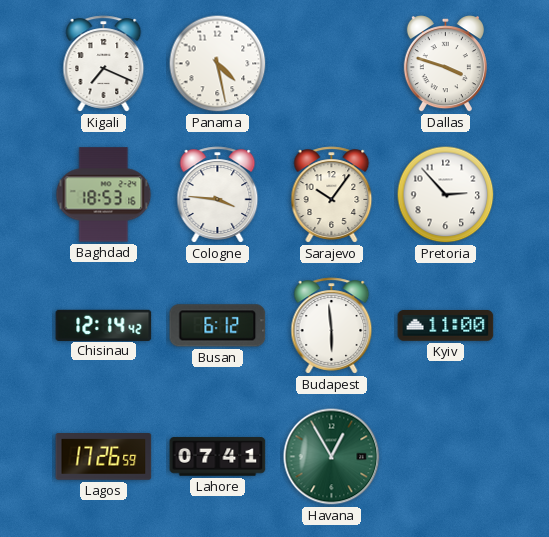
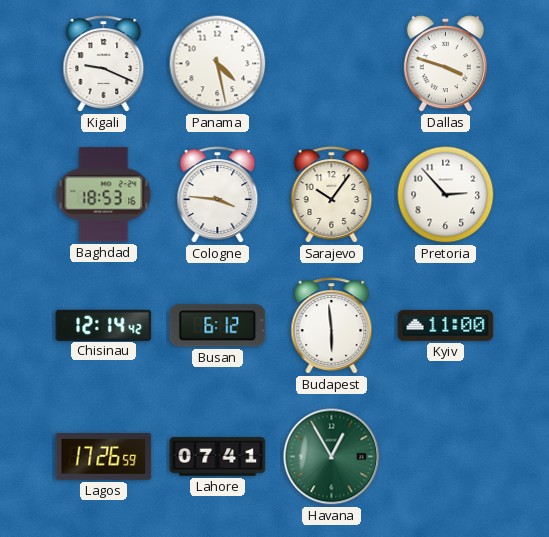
Kigali: 7:19 -> 9:19
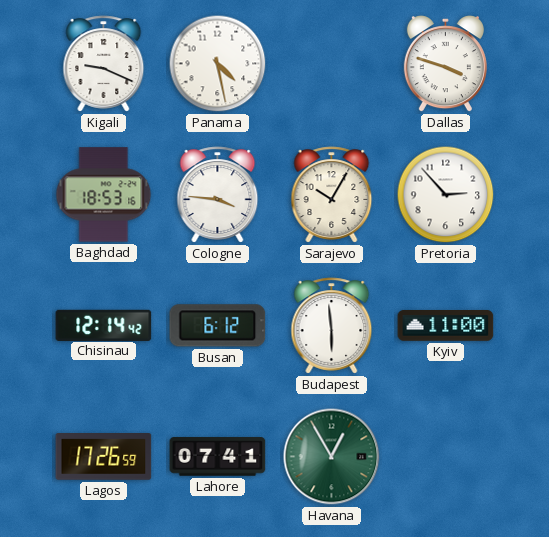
Sarajevo: 10:06 -> 10:05
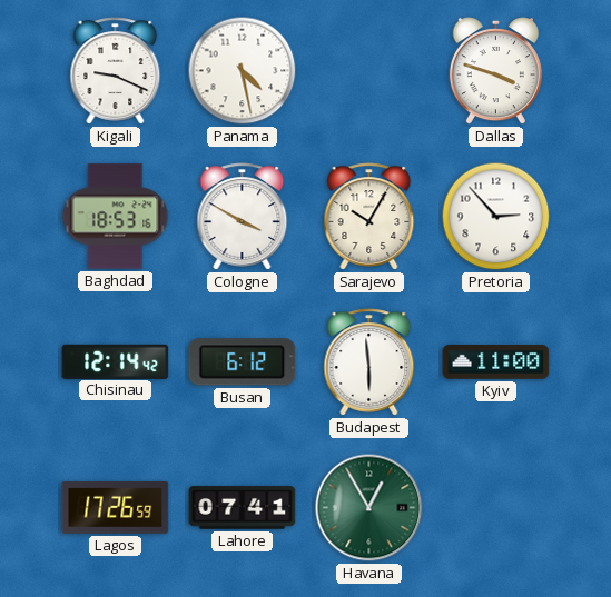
Cologne: 3:46 -> 3:50
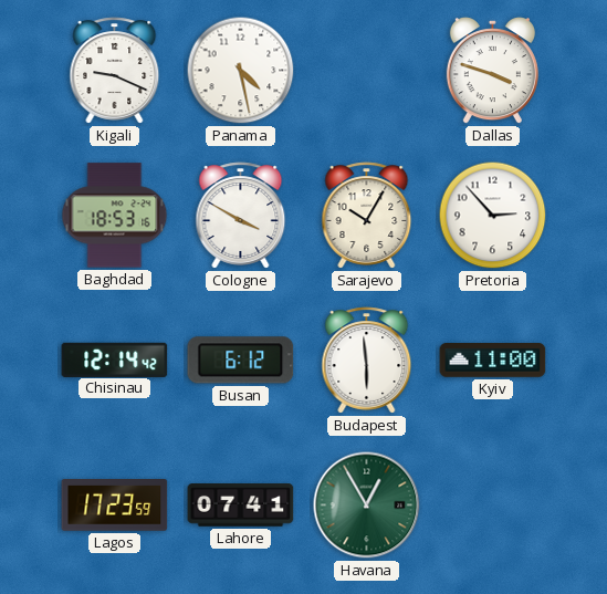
Lagos: 17:26 -> 17:23
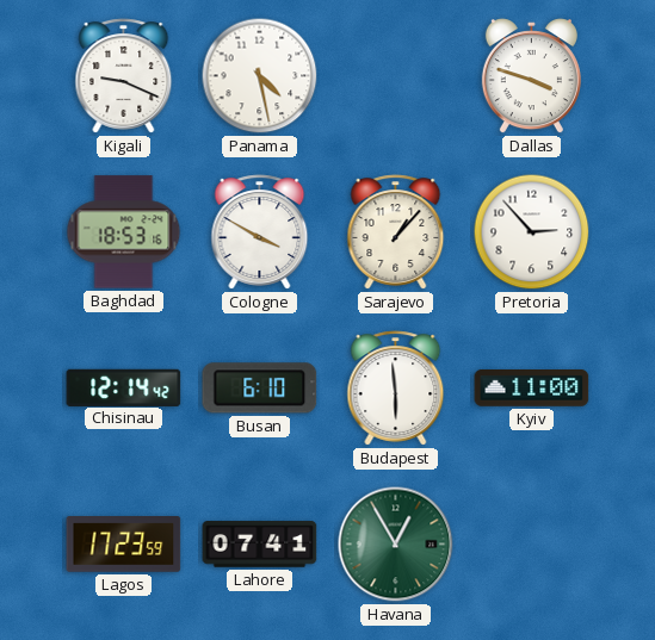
Sarajevo: 10:05 -> 1:07
Busan: 6:12 -> 6:10
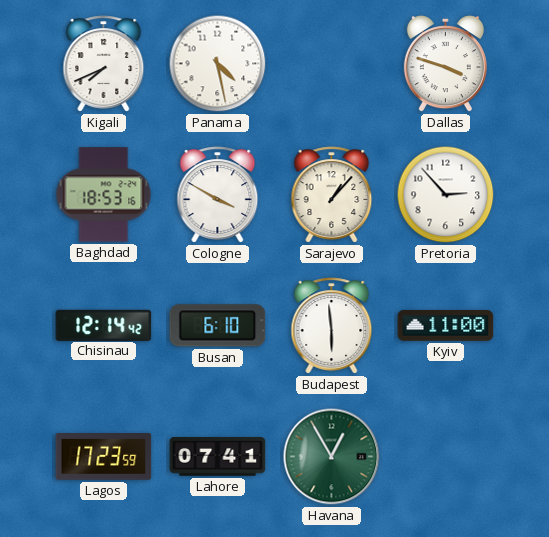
Kigali: 9:19 -> 7:41
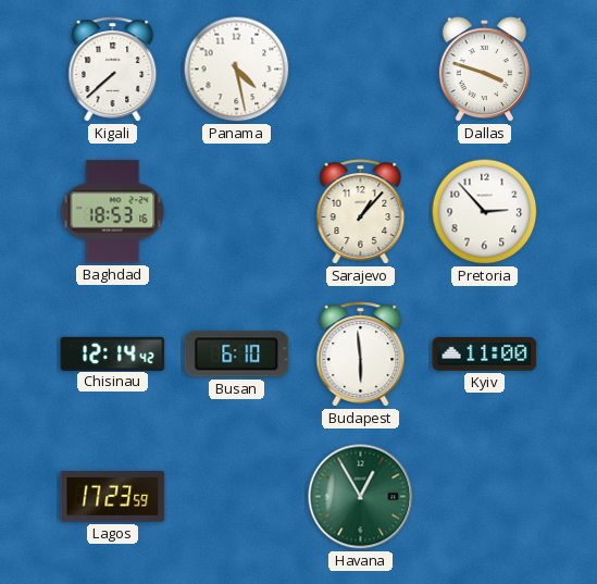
Kigali: 7:41 -> 7:38
Cologne: 3:50 -> none
Lahore: 07:41 -> none
